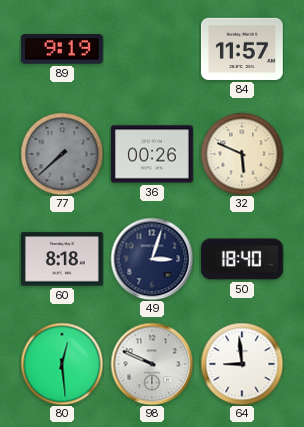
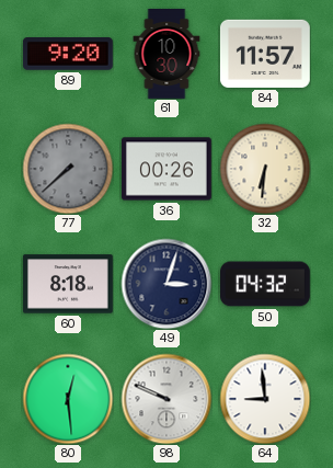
89: 9:19 -> 9:20
61: none -> 10:30
32: 5:49 -> 6:31
50: 18:40 -> 04:32
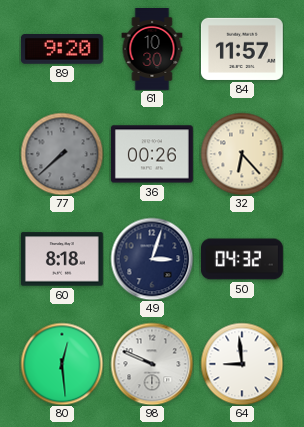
32: 6:31 -> 6:23
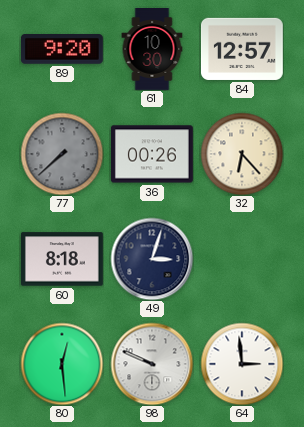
84: 11:57 -> 12:57
50: 04:32 -> none
64: 8:59 -> 2:59
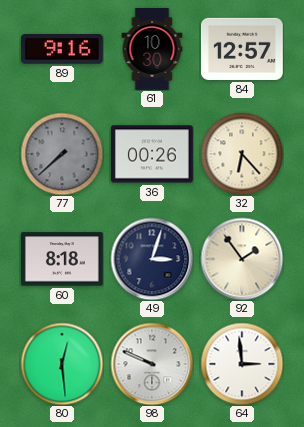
89: 9:20 -> 9:16
92: none -> 1:54
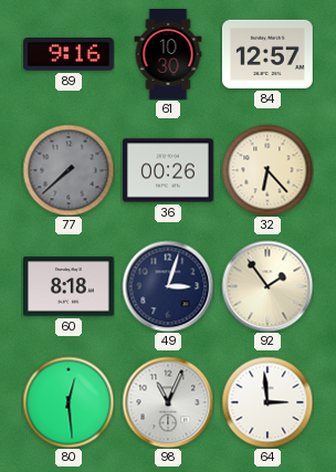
98: 9:49 -> 11:04
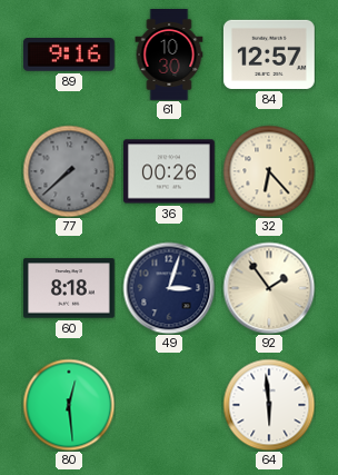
98: 11:04 -> none
64: 2:59 -> 5:59
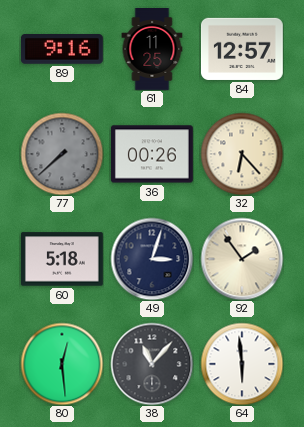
61: 10:30 -> 11:25
60: 8:18 -> 5:18
38: none -> 11:07
